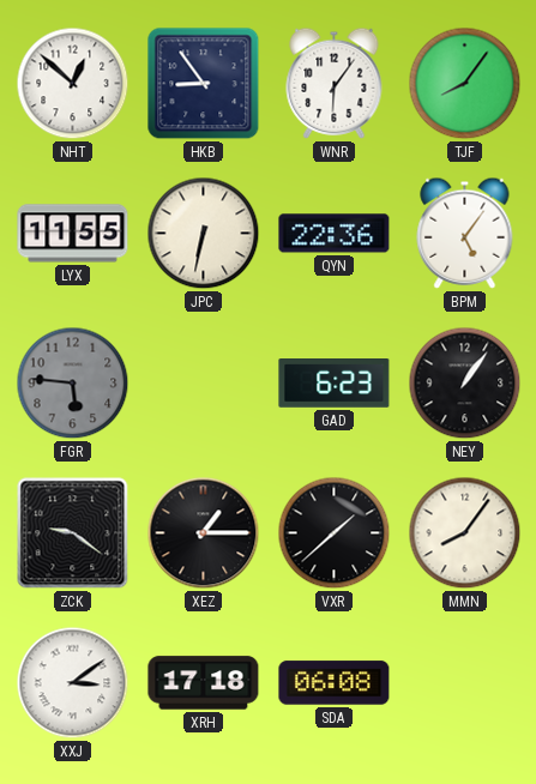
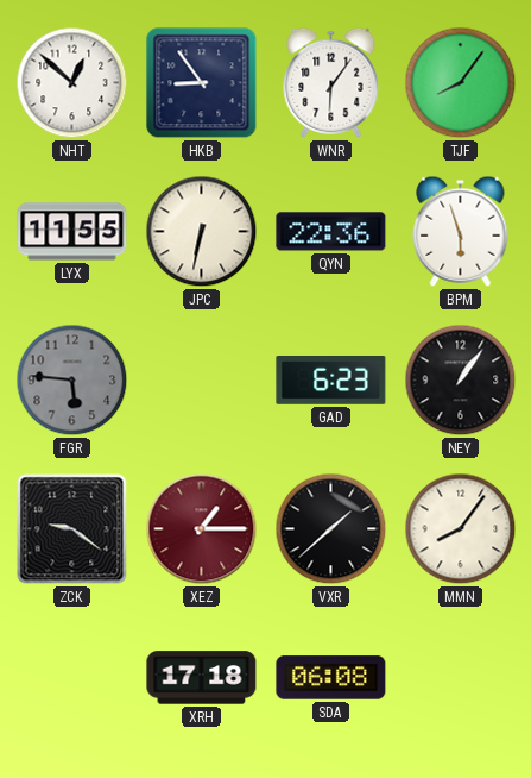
BPM: 5:06 -> 5:57
XEZ dial: black -> burgundy
XXJ: 3:09 -> none
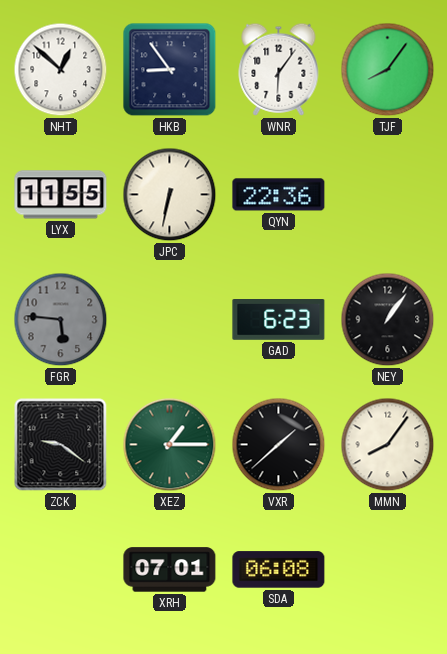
BPM: 5:57 -> none
XEZ dial: burgundy -> green
XRH: 17:18 -> 07:01
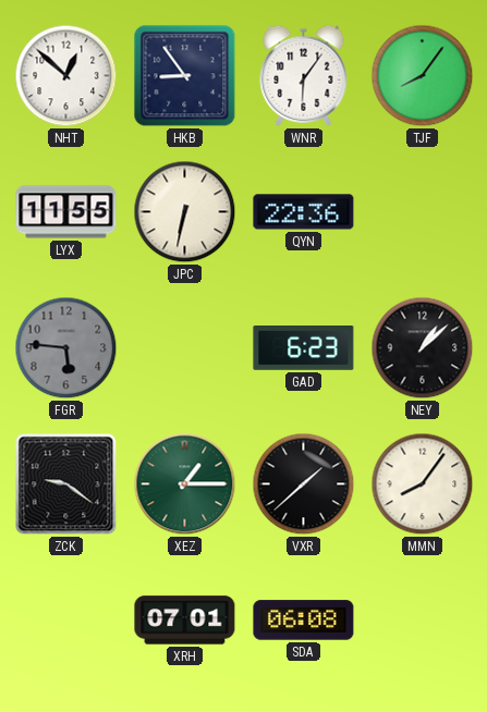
NEY: 1:06 -> 1:08
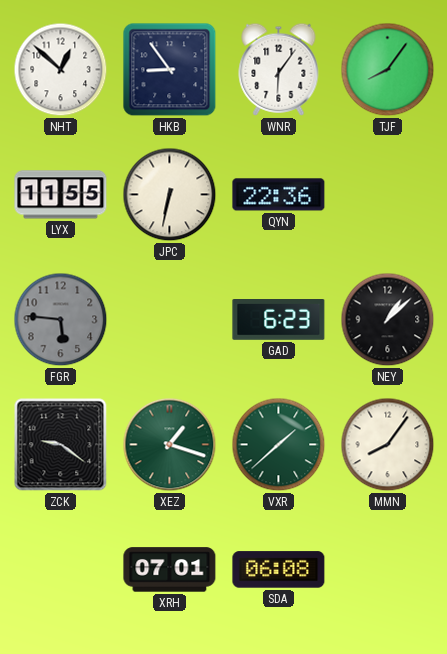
XEZ: 1:15 -> 1:18
VXR dial: black -> green
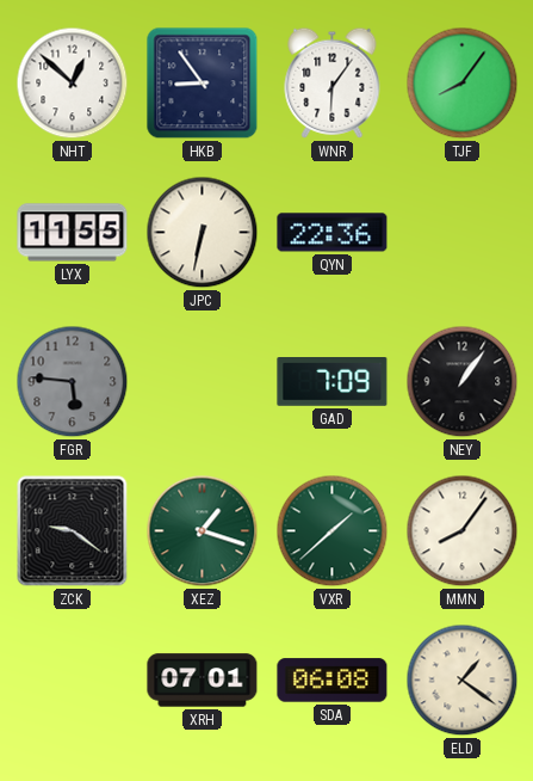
GAD: 6:23 -> 7:09
NEY: 1:08 -> 1:06
ELD: none -> 1:21
